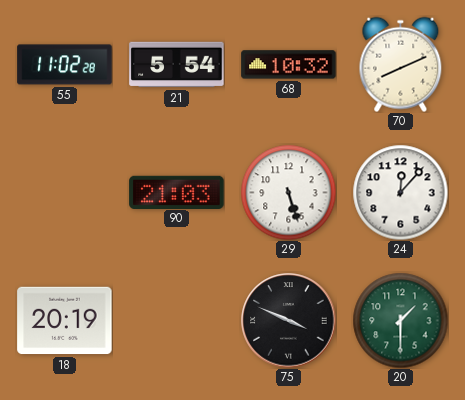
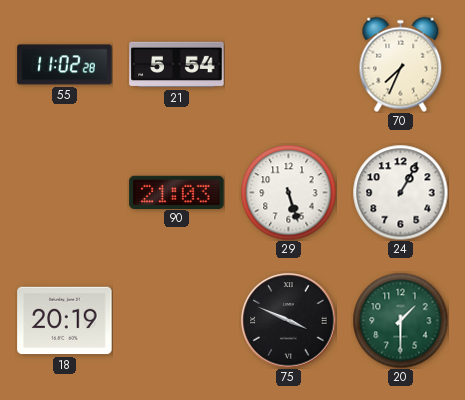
68: 10:32 -> none
70: 8:11 -> 7:34
24: 12:07 -> 1:05
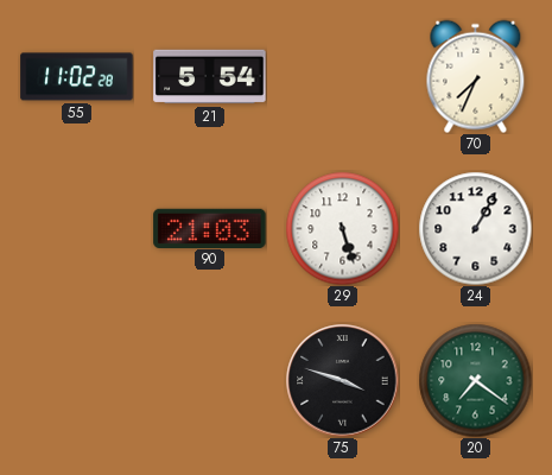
18: 20:19 -> none
75: 3:49 -> 3:48
20: 1:30 -> 7:21
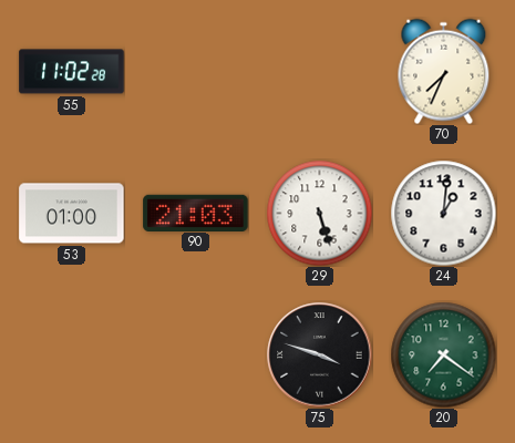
21: 5:54 -> none
53: none -> 01:00
24: 1:05 -> 1:01
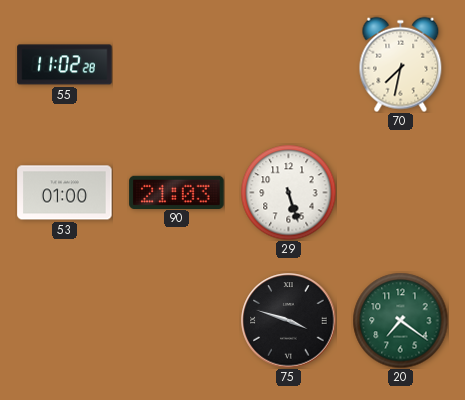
70: 7:34 -> 7:32
24: 1:01 -> none
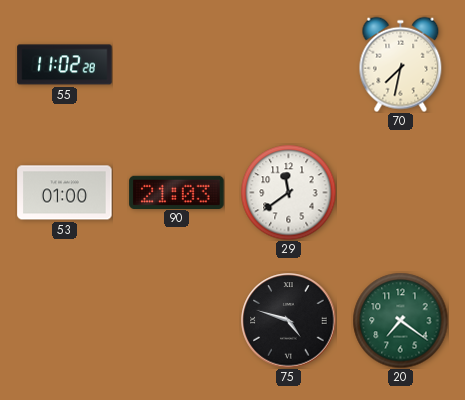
29: 5:27 -> 11:39
75: 3:48 -> 4:48
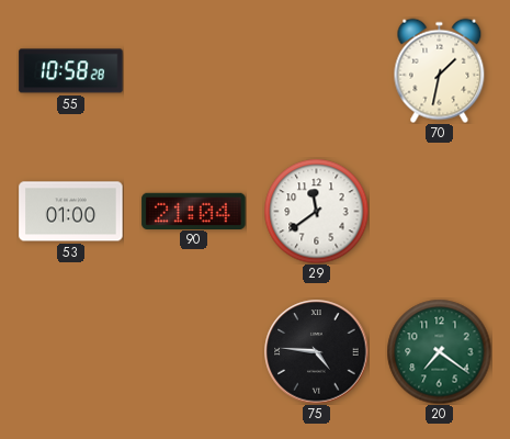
55: 11:02 -> 10:58
70: 7:32 -> 1:32
90: 21:03 -> 21:04
75: 4:48 -> 4:46
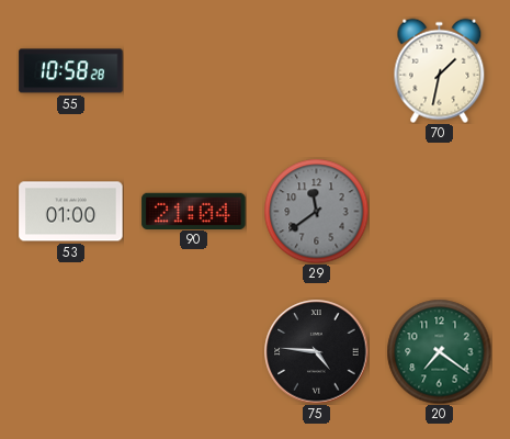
29 dial: white -> grey
